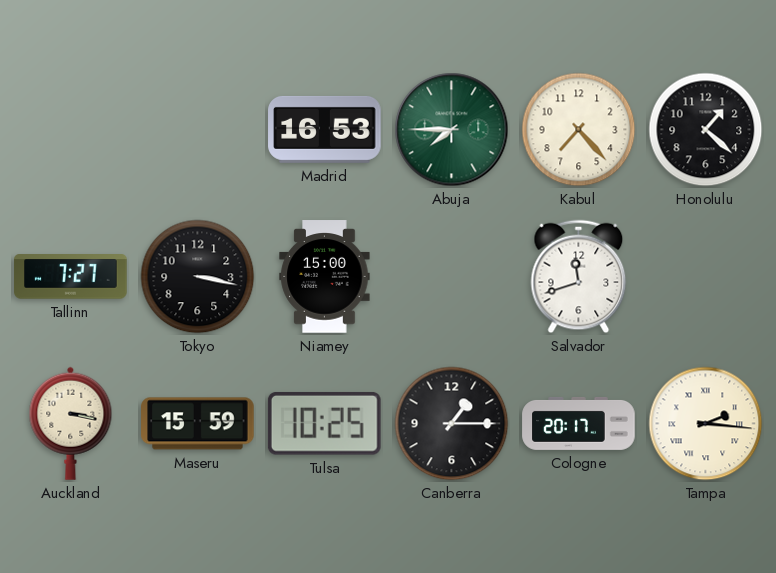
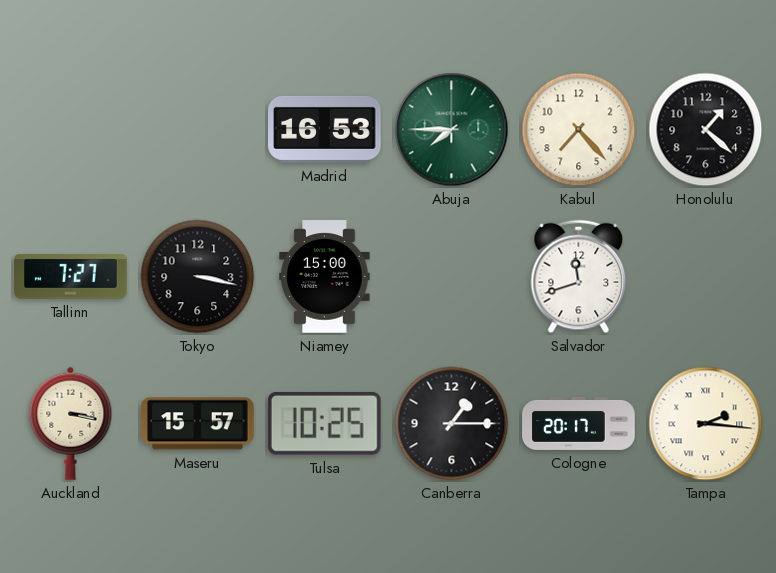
Maseru: 15:59 -> 15:57
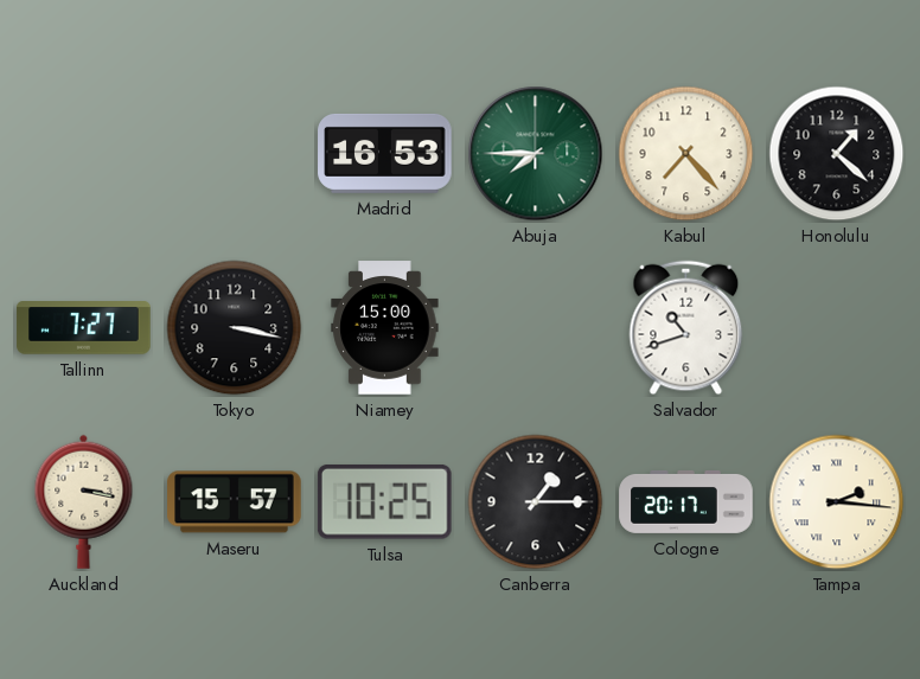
Salvador: 11:42 -> 10:42
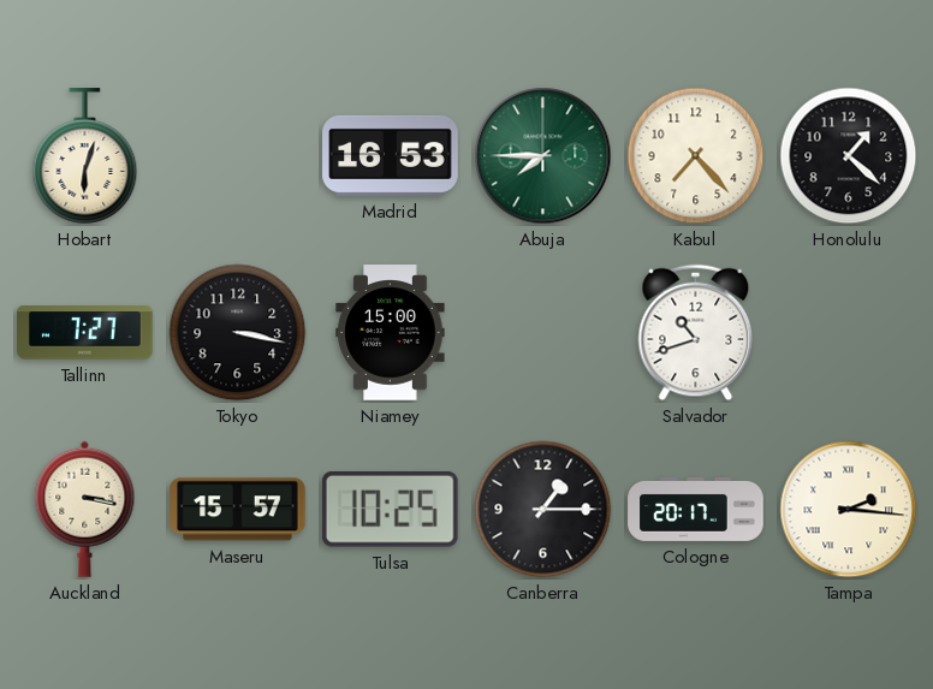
Hobart: none -> 6:03
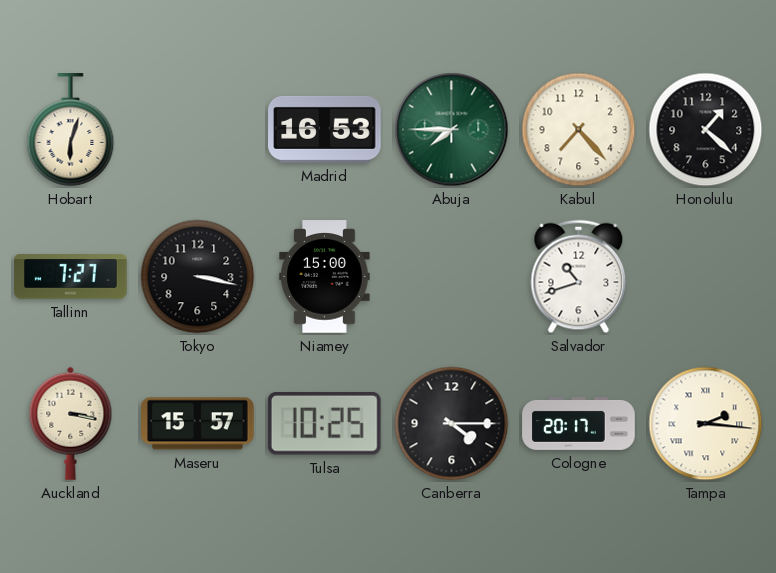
Canberra: 1:15 -> 4:15
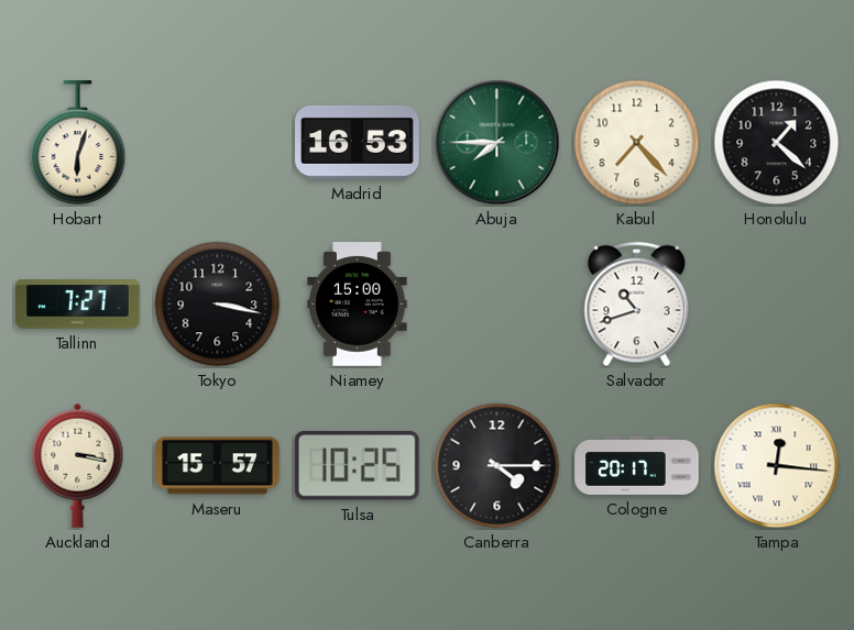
Tampa: 2:16 -> 12:16
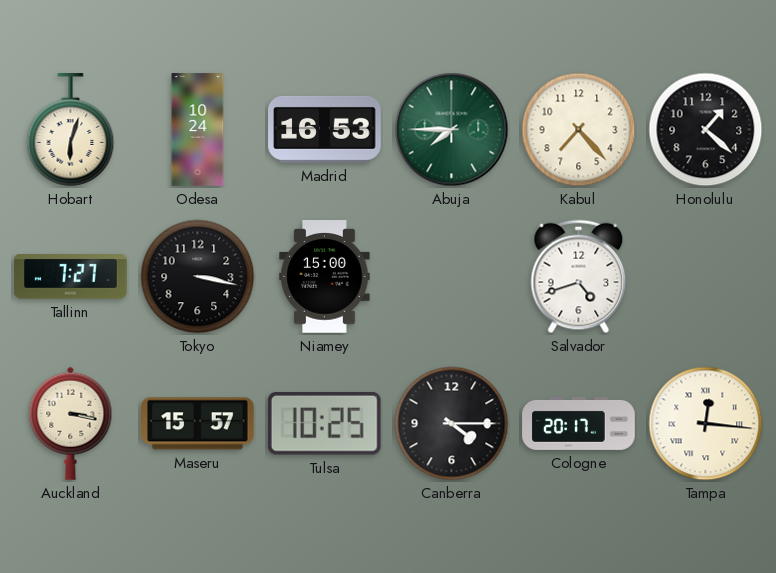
Odesa: none -> 10:24
Salvador: 10:42 -> 4:42
